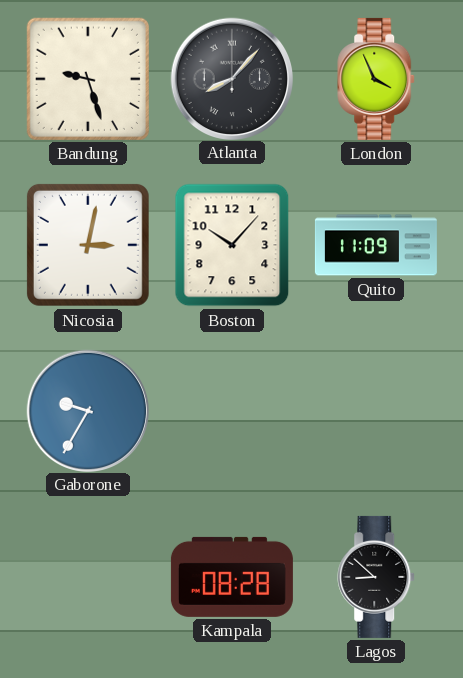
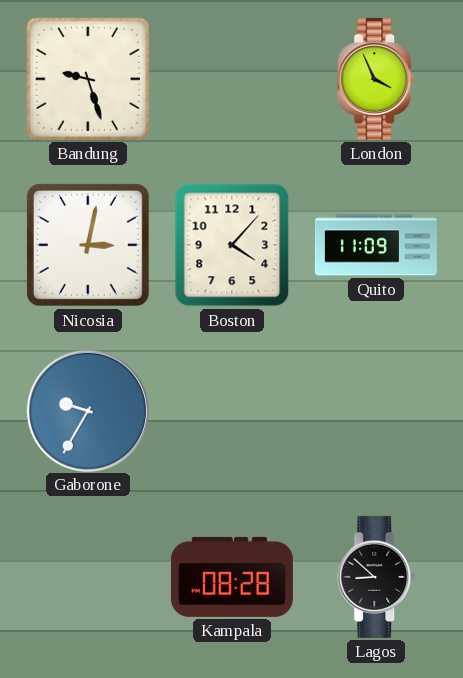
Atlanta: 8:07 -> none
Boston: 10:07 -> 4:07
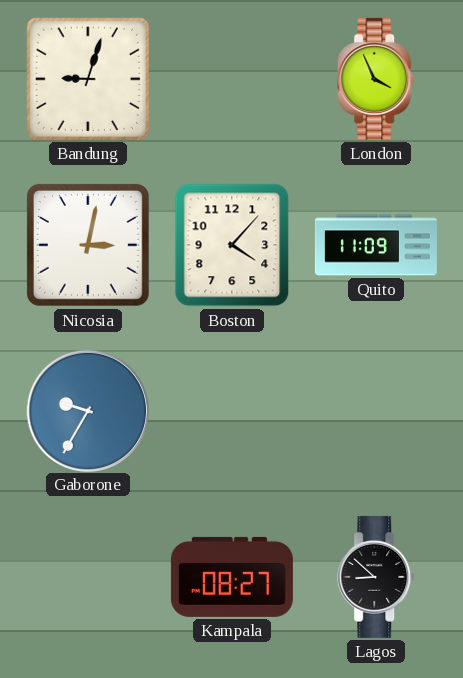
Bandung: 9:27 -> 9:03
Kampala: 08:28 -> 08:27
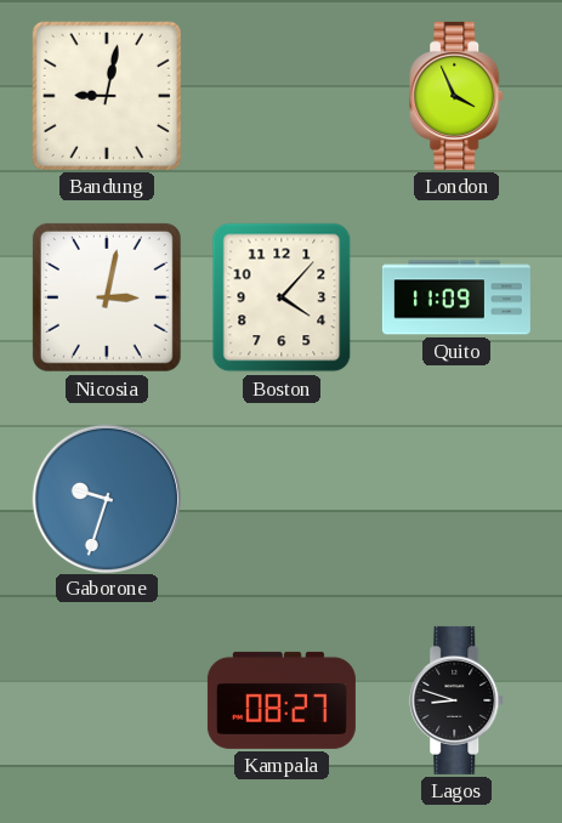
Bandung: 9:03 -> 9:02
Gaborone: 9:35 -> 9:33
Lagos: 8:52 -> 8:48
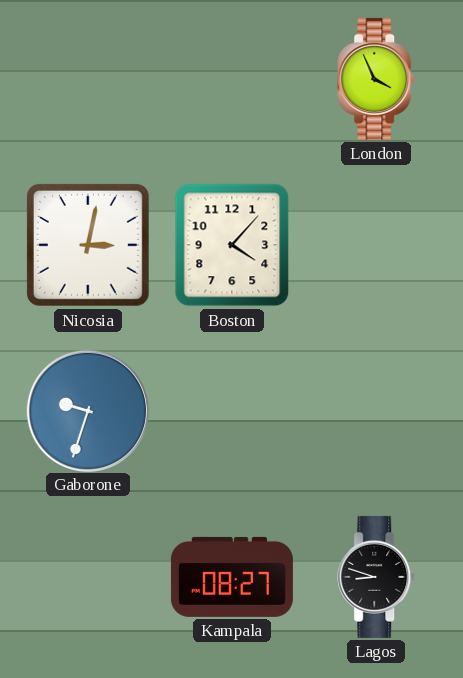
Bandung: 9:02 -> none
Quito: 11:09 -> none
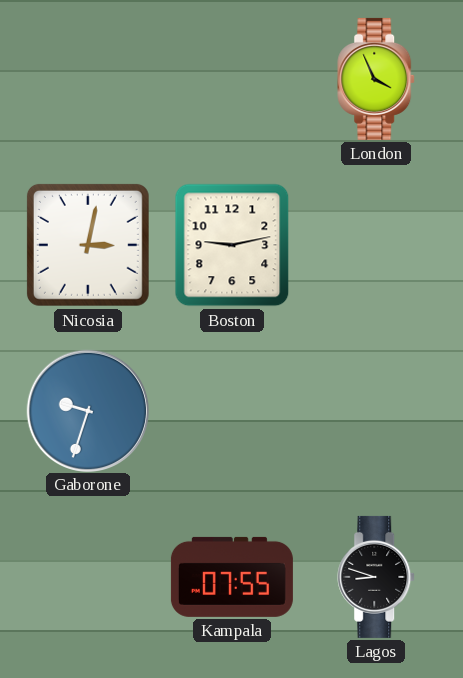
Boston: 4:07 -> 9:13
Kampala: 08:27 -> 07:55
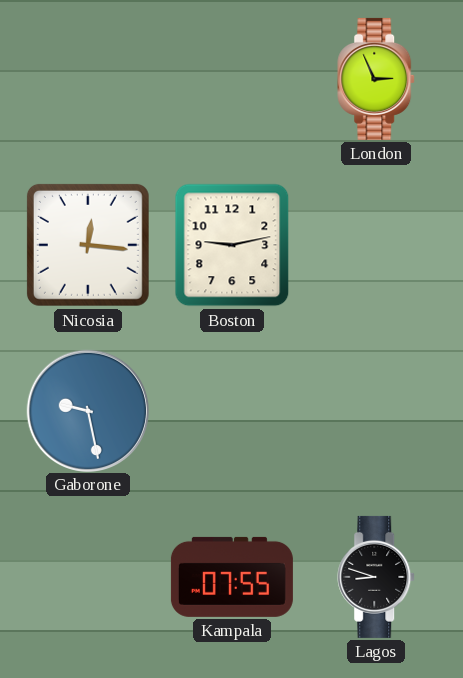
London: 3:56 -> 2:56
Nicosia: 3:02 -> 12:16
Gaborone: 9:33 -> 9:28
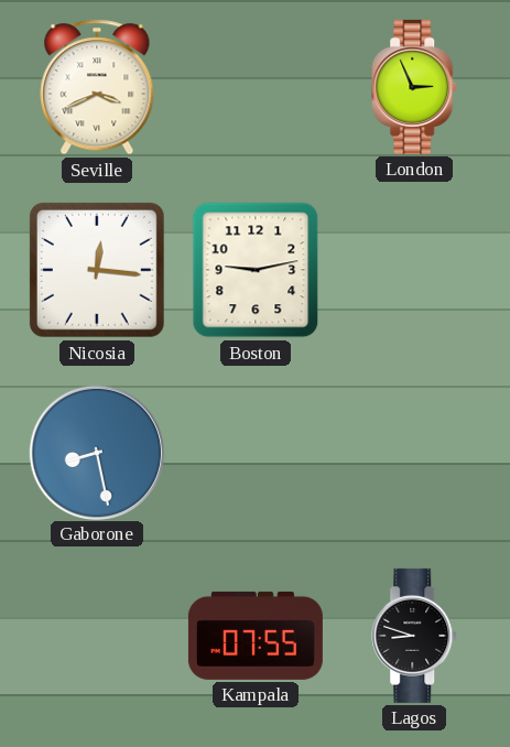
Seville: none -> 3:41
Gaborone: 9:28 -> 8:28
